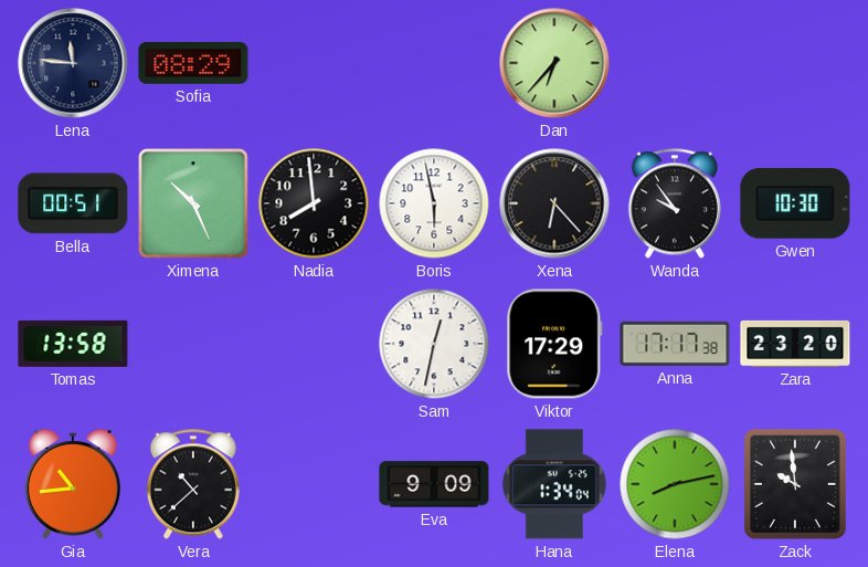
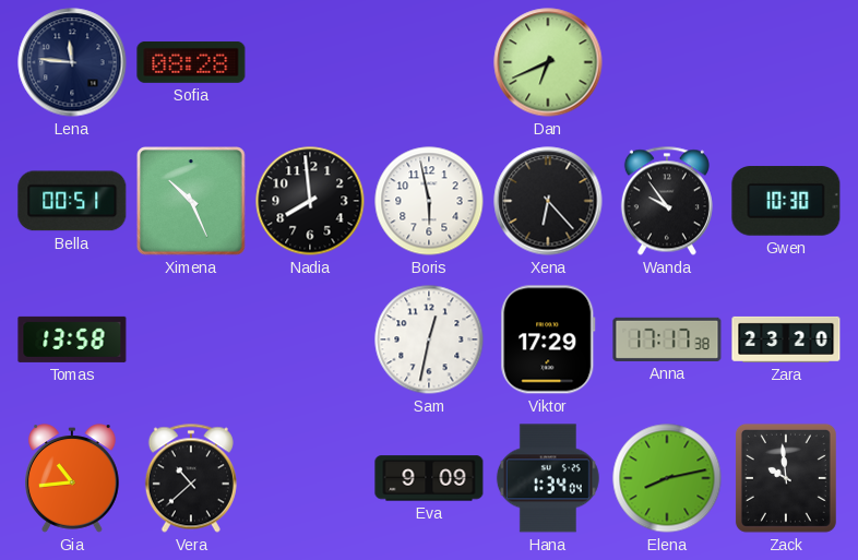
Sofia: 08:29 -> 08:28
Dan: 6:37 -> 6:41
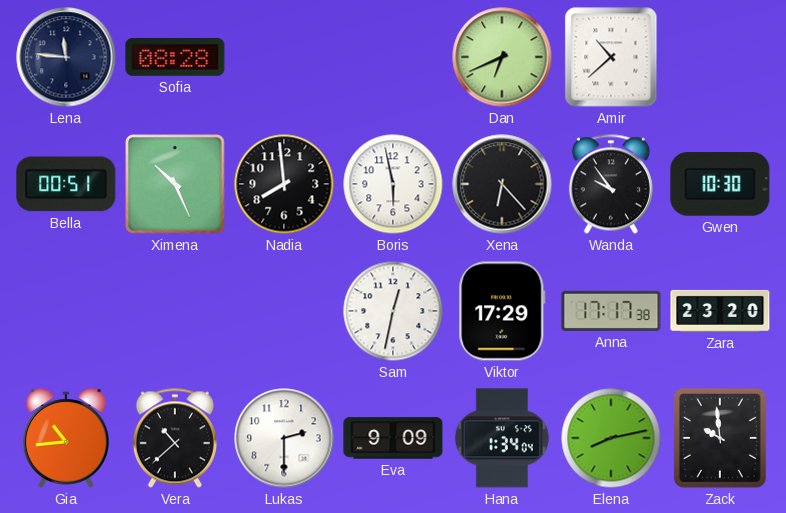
Amir: none -> 10:38
Tomas: 13:58 -> none
Lukas: none -> 2:30
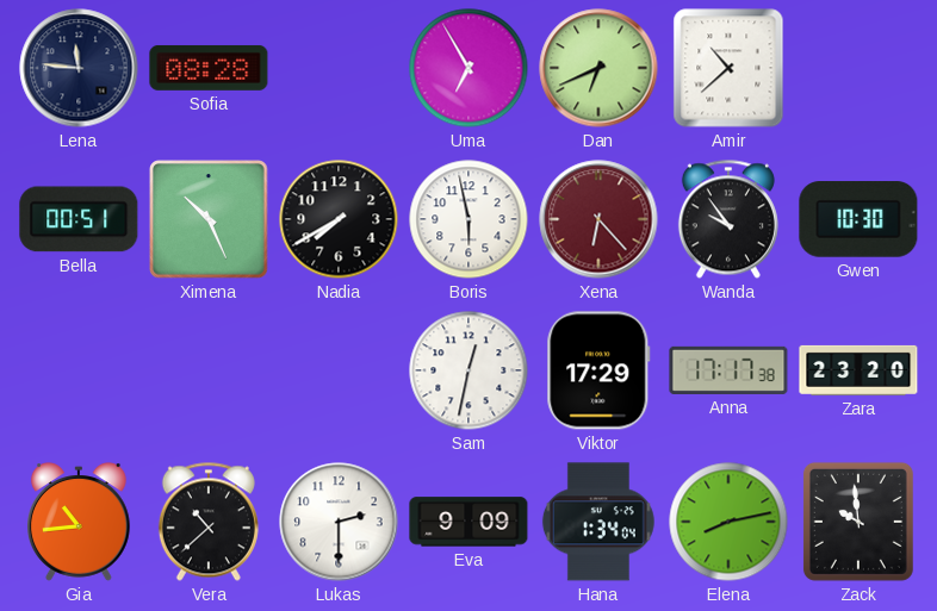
Uma: none -> 6:55
Nadia: 7:59 -> 7:40
Xena dial: black -> burgundy
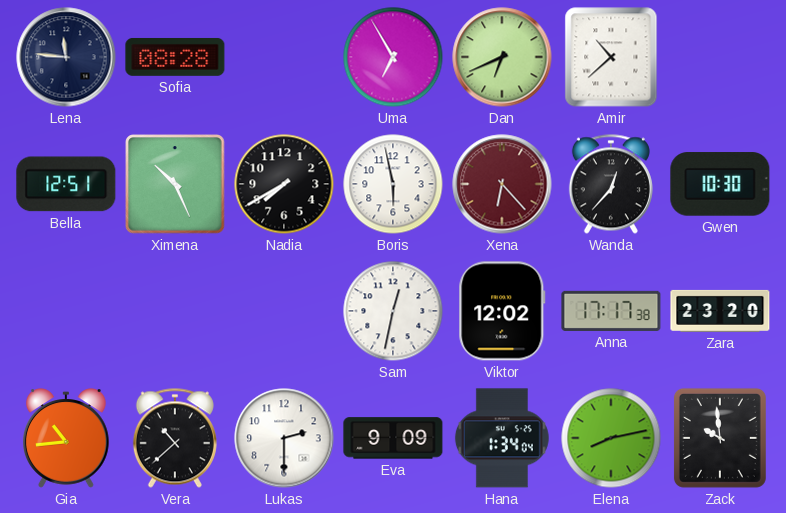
Bella: 00:51 -> 12:51
Wanda: 9:54 -> 12:37
Viktor: 17:29 -> 12:02
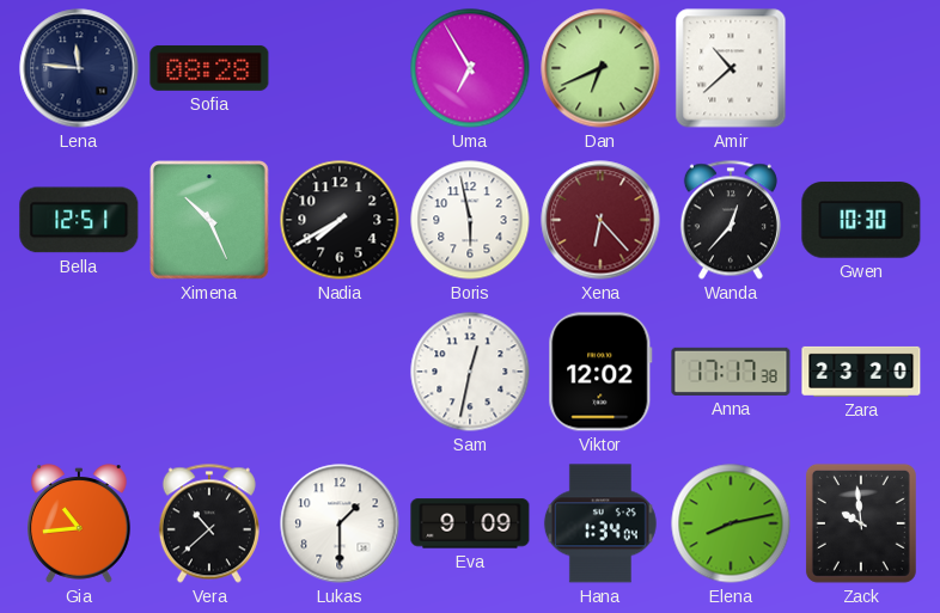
Lukas: 2:30 -> 1:30
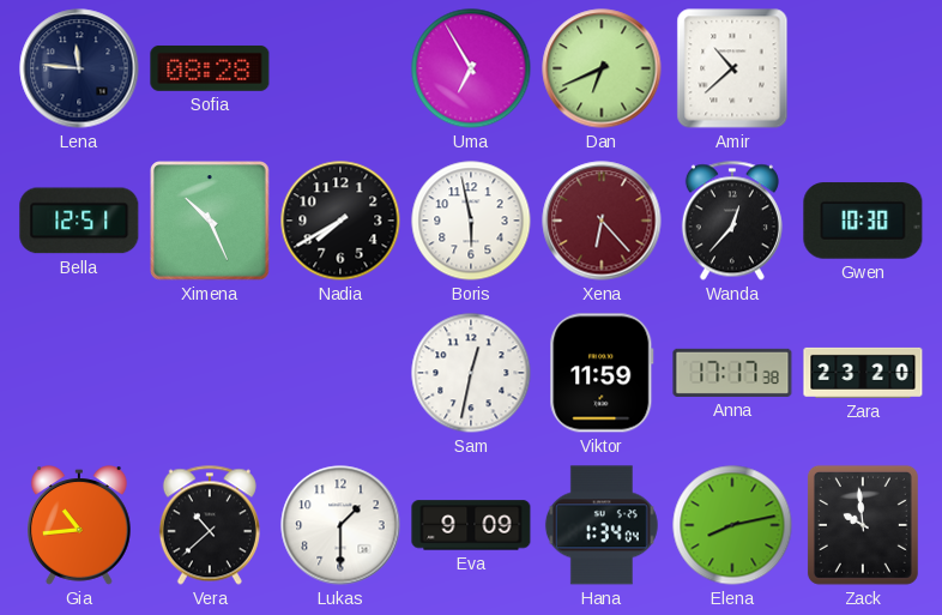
Viktor: 12:02 -> 11:59
